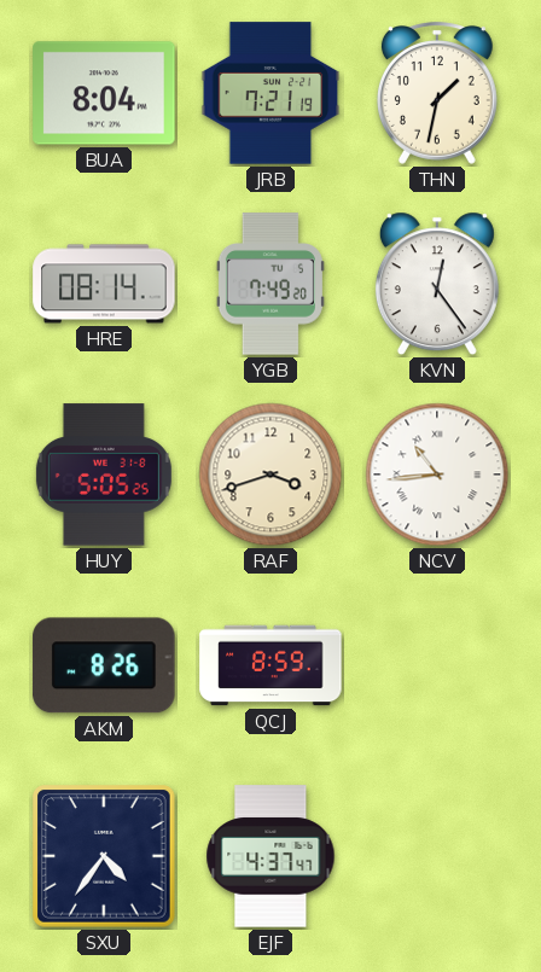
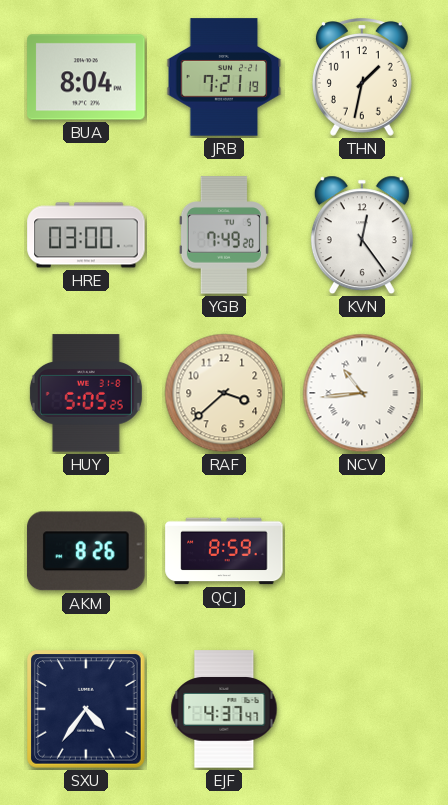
HRE: 08:14 -> 03:00
RAF: 3:42 -> 3:38
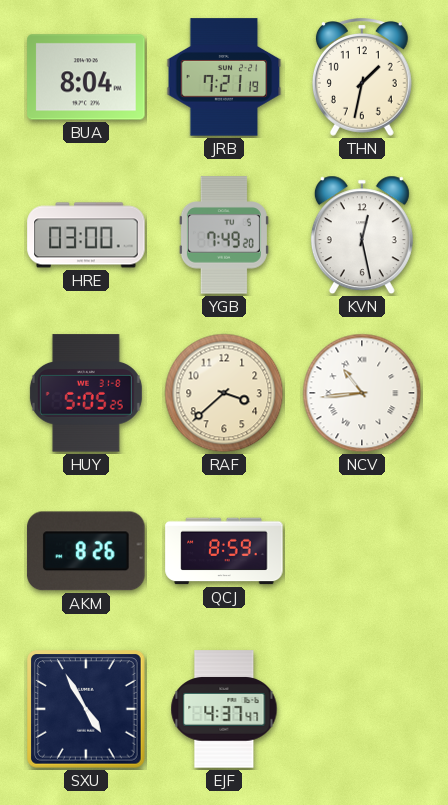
KVN: 12:24 -> 12:28
SXU: 4:36 -> 4:55
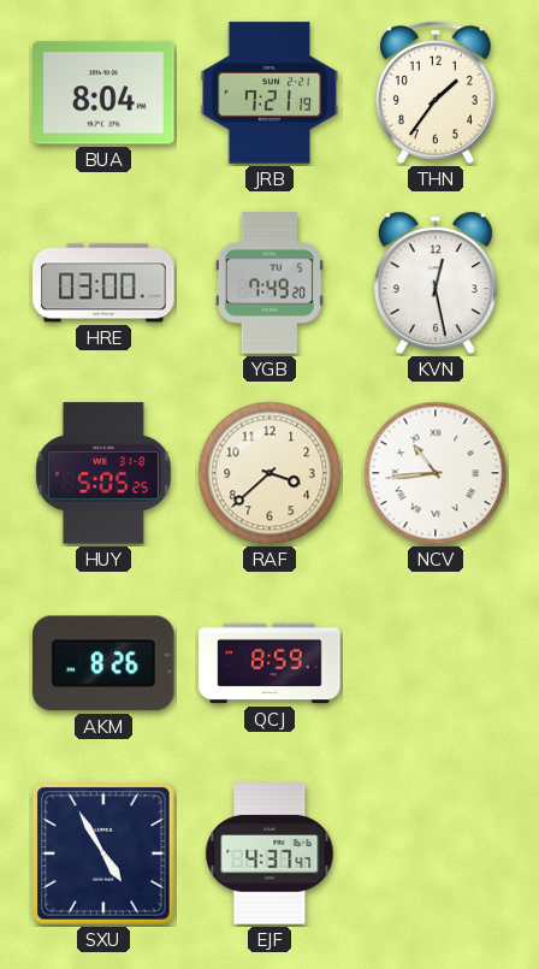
THN: 1:32 -> 1:36
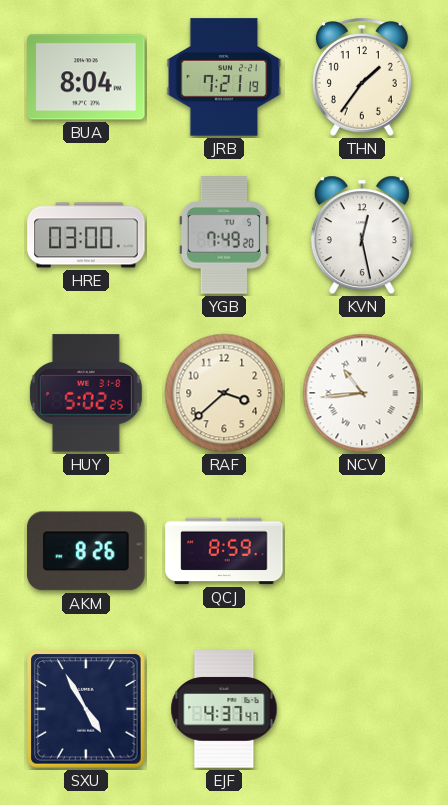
HUY: 5:05 -> 5:02
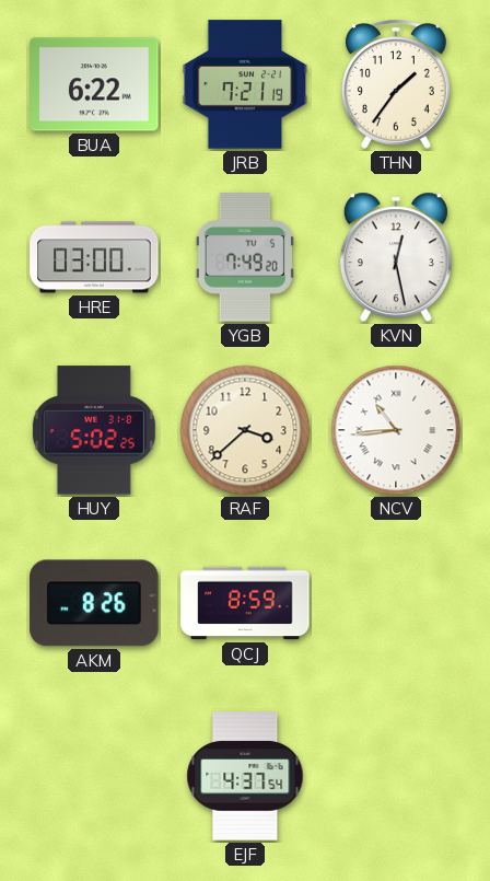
BUA: 8:04 -> 6:22
SXU: 4:55 -> none
EJF: 4:37:47 -> 4:37:54
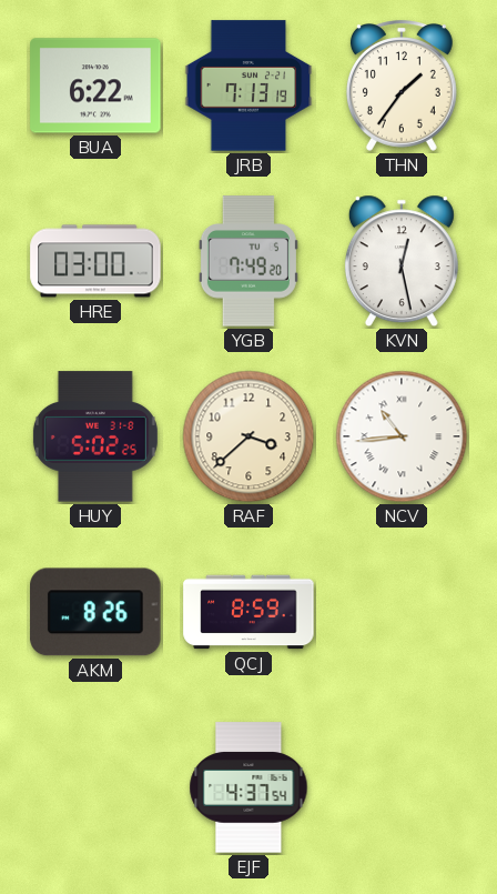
JRB: 7:21 -> 7:13
